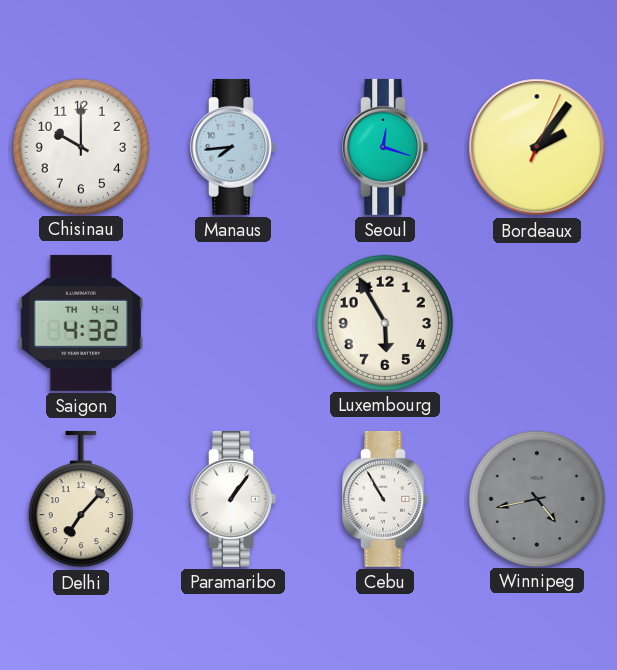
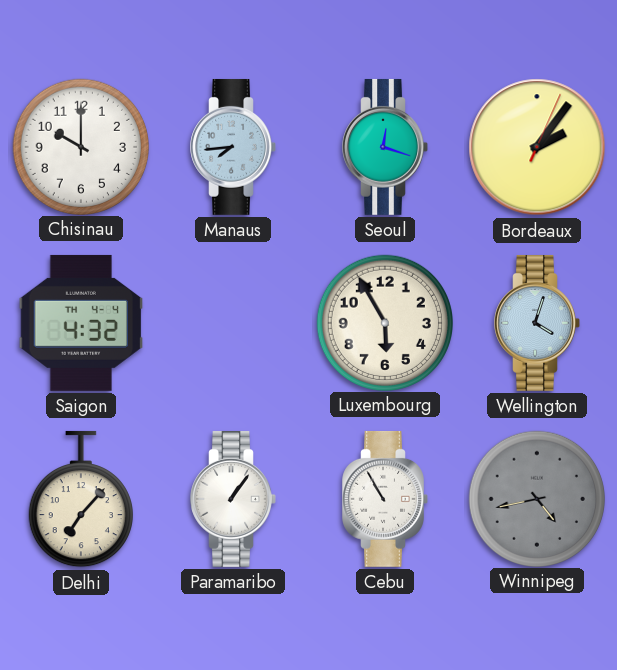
Wellington: none -> 4:03
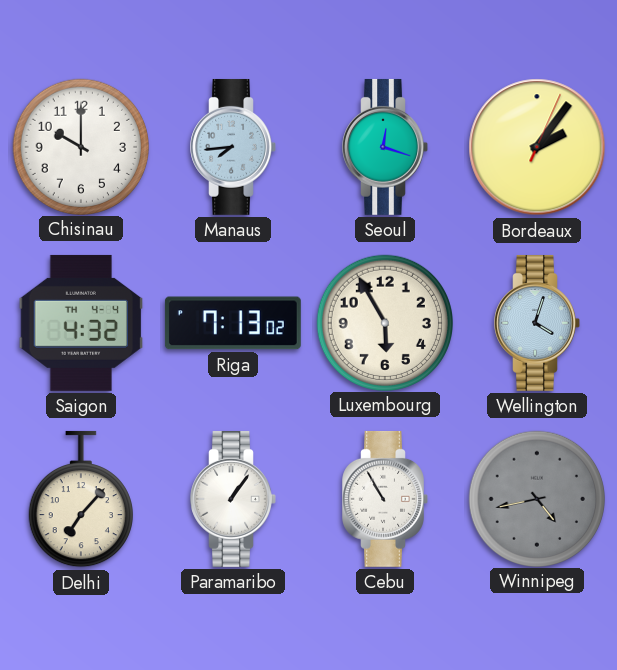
Riga: none -> 7:13
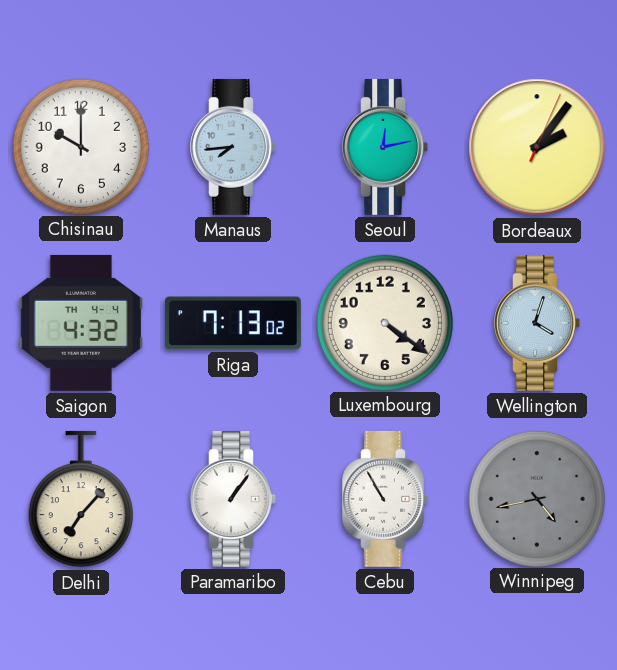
Seoul: 12:18 -> 12:13
Luxembourg: 5:55 -> 4:21
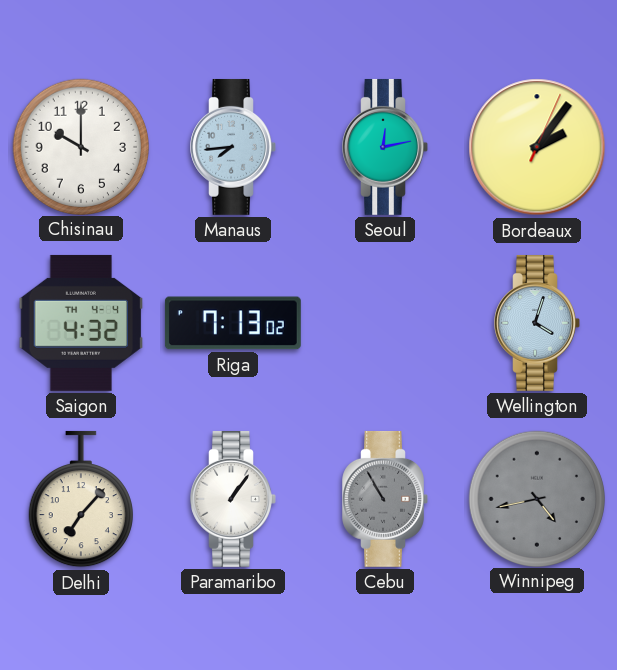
Luxembourg: 4:21 -> none
Cebu dial: white -> grey
